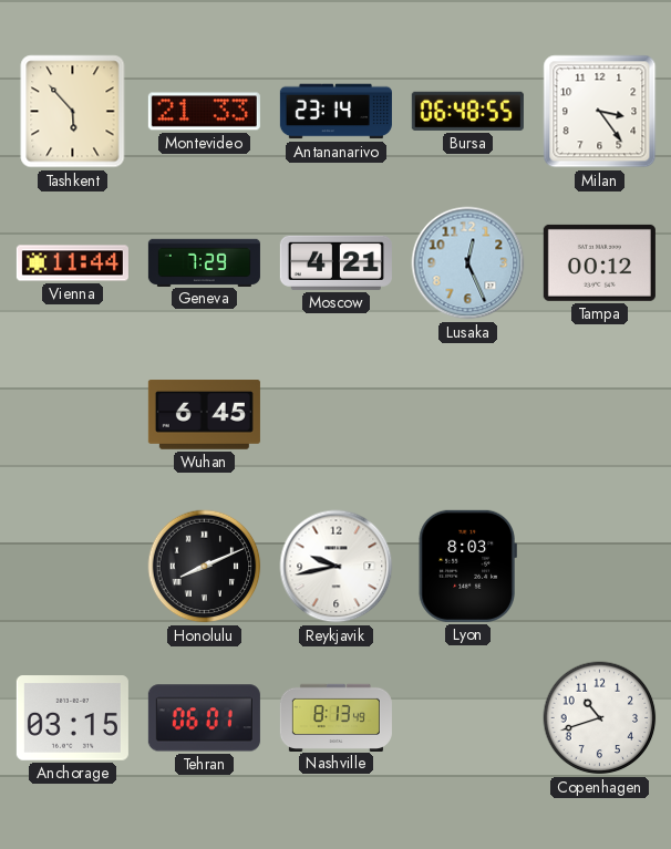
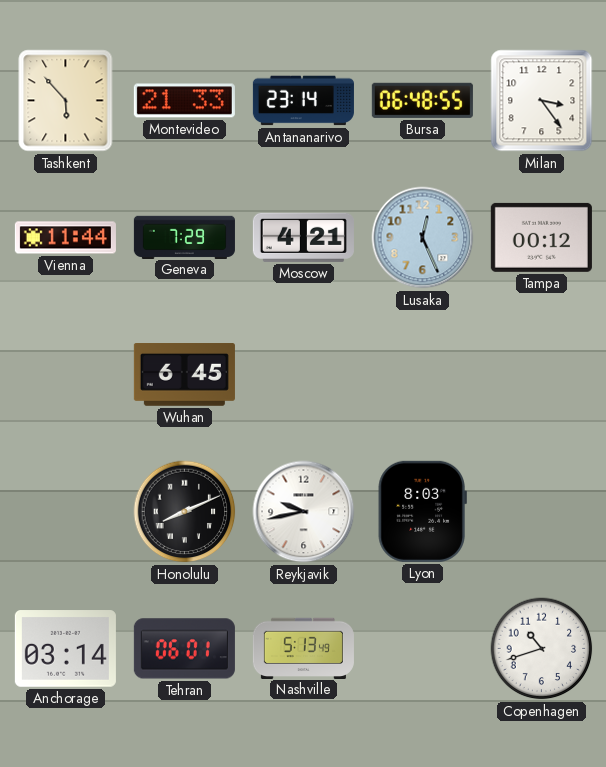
Anchorage: 03:15 -> 03:14
Nashville: 8:13 -> 5:13
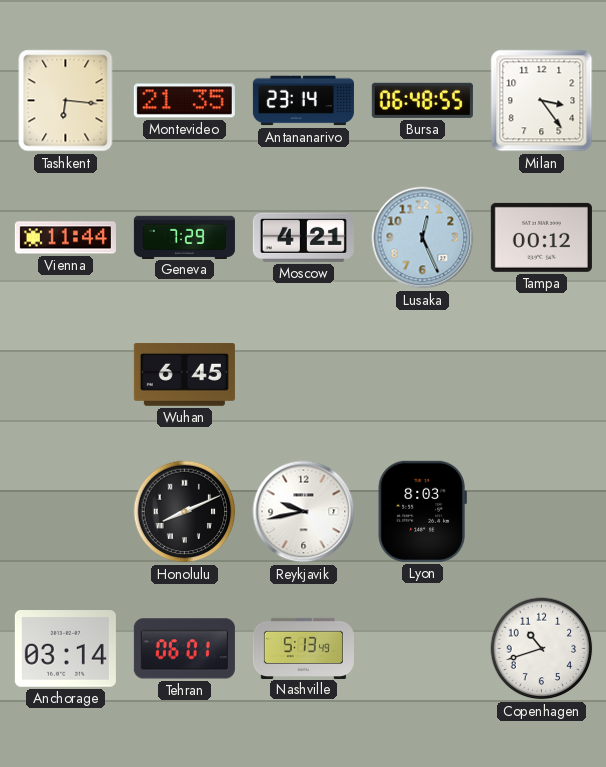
Tashkent: 5:53 -> 6:16
Montevideo: 21:33 -> 21:35
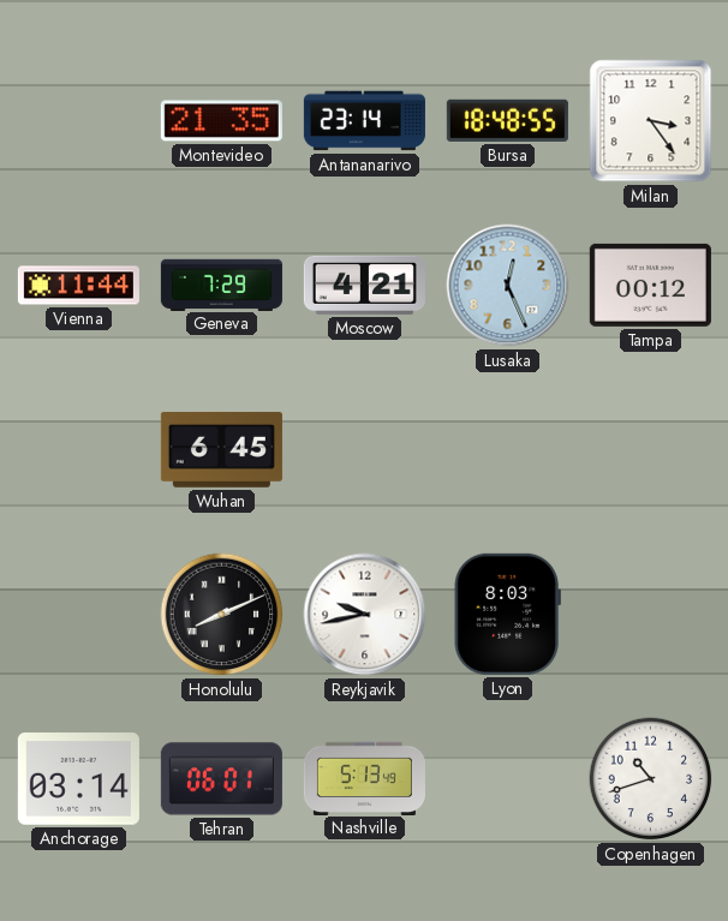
Tashkent: 6:16 -> none
Bursa: 06:48 -> 18:48
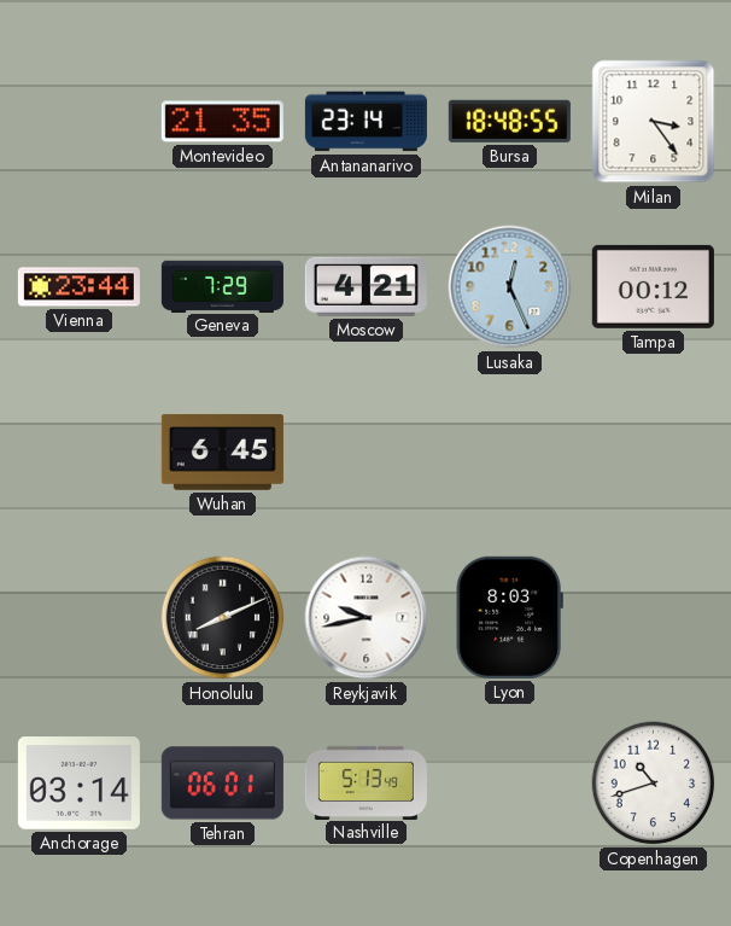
Vienna: 11:44 -> 23:44
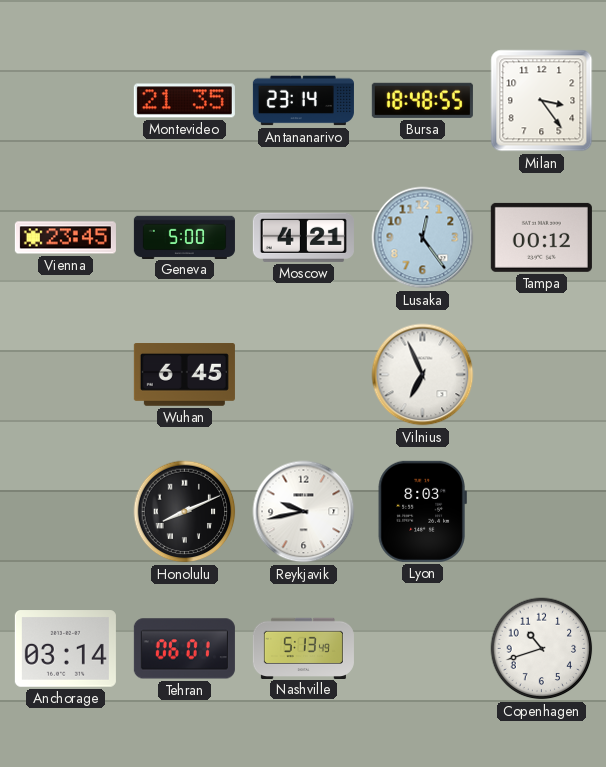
Vienna: 23:44 -> 23:45
Geneva: 7:29 -> 5:00
Lusaka: 12:26 -> 12:24
Vilnius: none -> 6:56
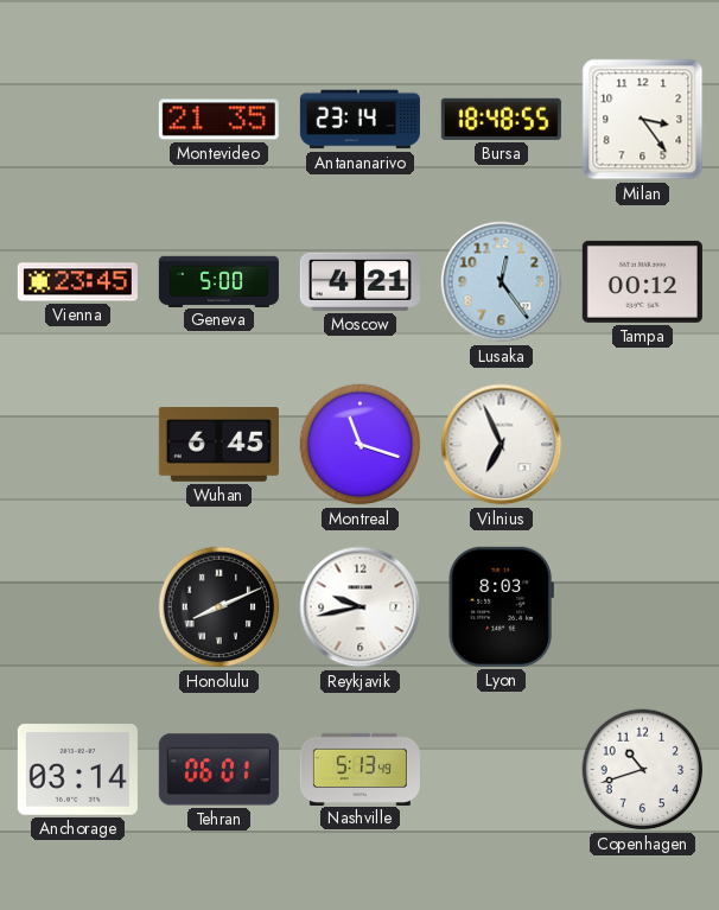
Montreal: none -> 11:18
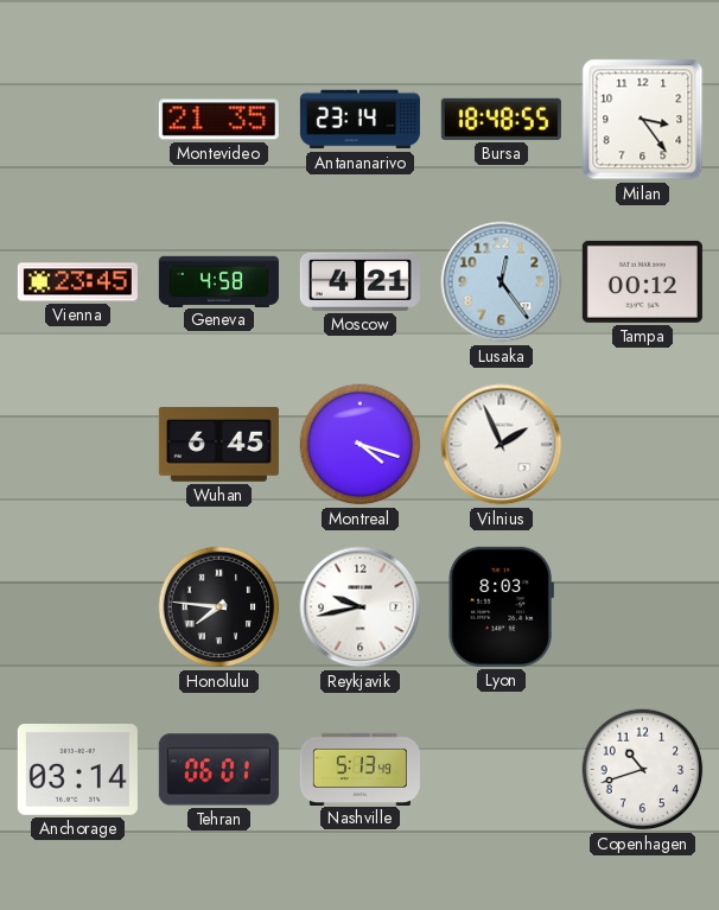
Geneva: 5:00 -> 4:58
Montreal: 11:18 -> 4:18
Vilnius: 6:56 -> 1:56
Honolulu: 8:11 -> 7:46
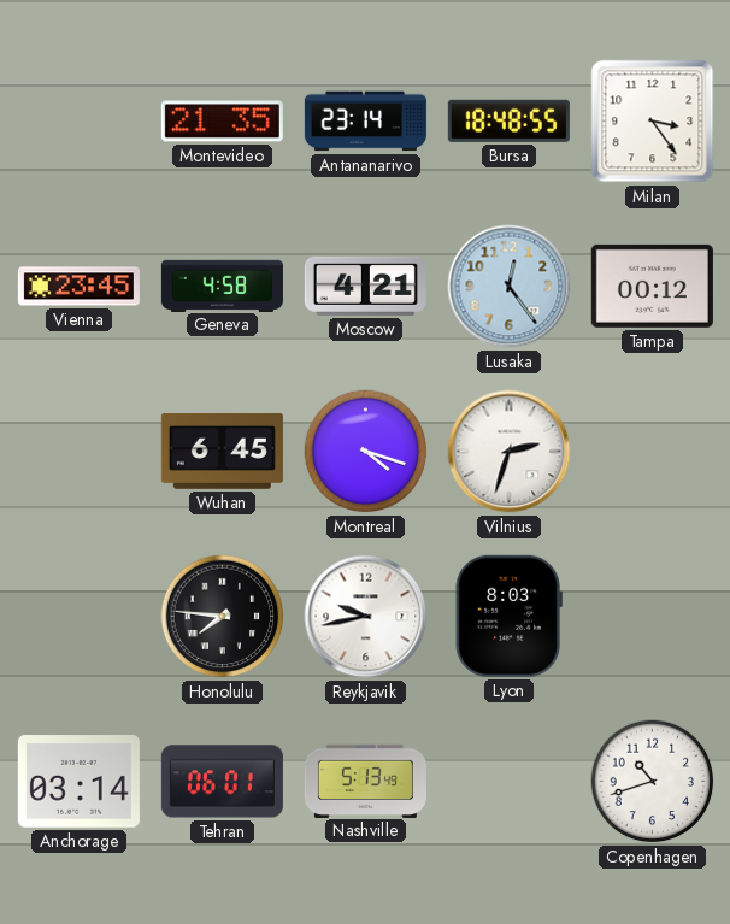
Vilnius: 1:56 -> 2:33
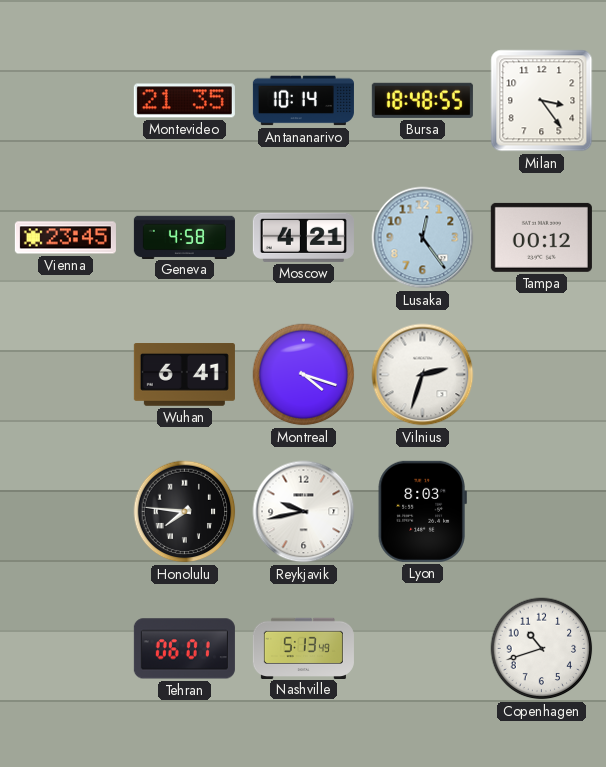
Antananarivo: 23:14 -> 10:14
Wuhan: 6:45 -> 6:41
Anchorage: 03:14 -> none
